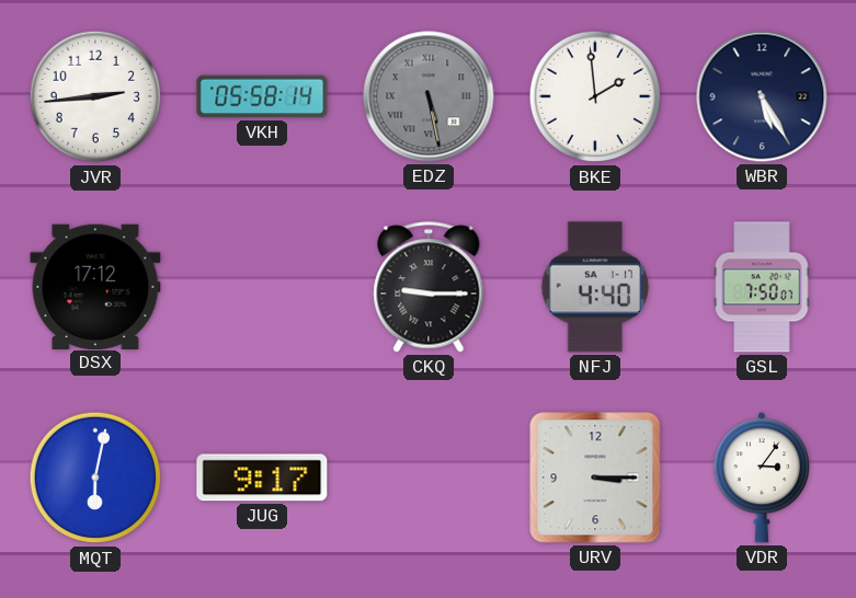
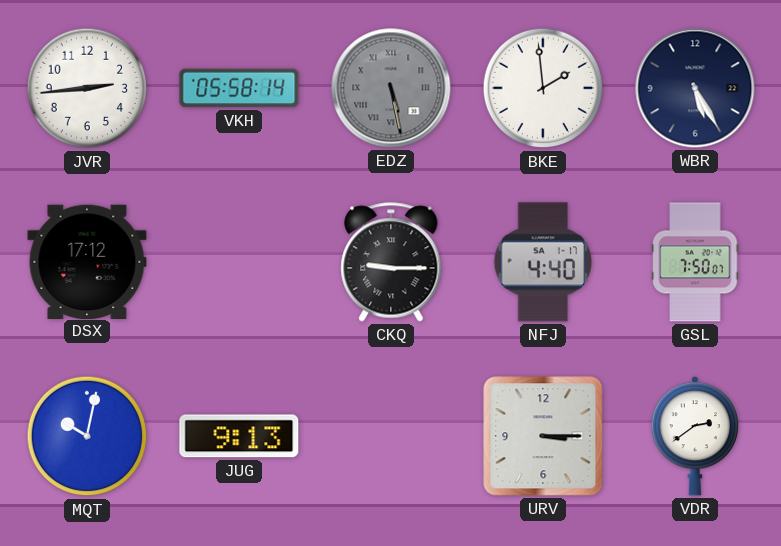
MQT: 6:02 -> 10:02
JUG: 9:17 -> 9:13
VDR: 3:06 -> 2:39
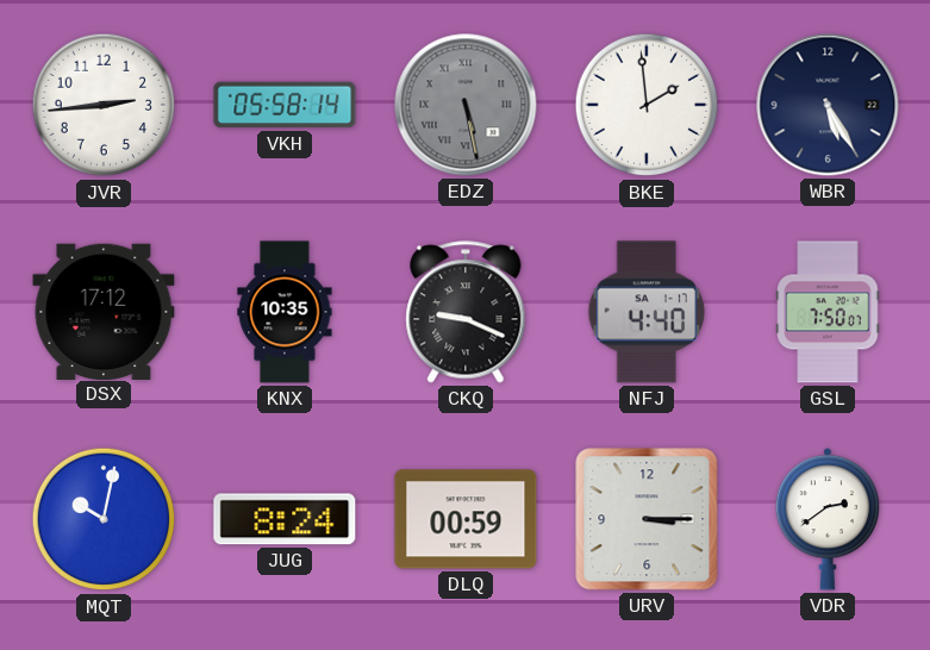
KNX: none -> 10:35
CKQ: 9:15 -> 9:19
JUG: 9:13 -> 8:24
DLQ: none -> 00:59
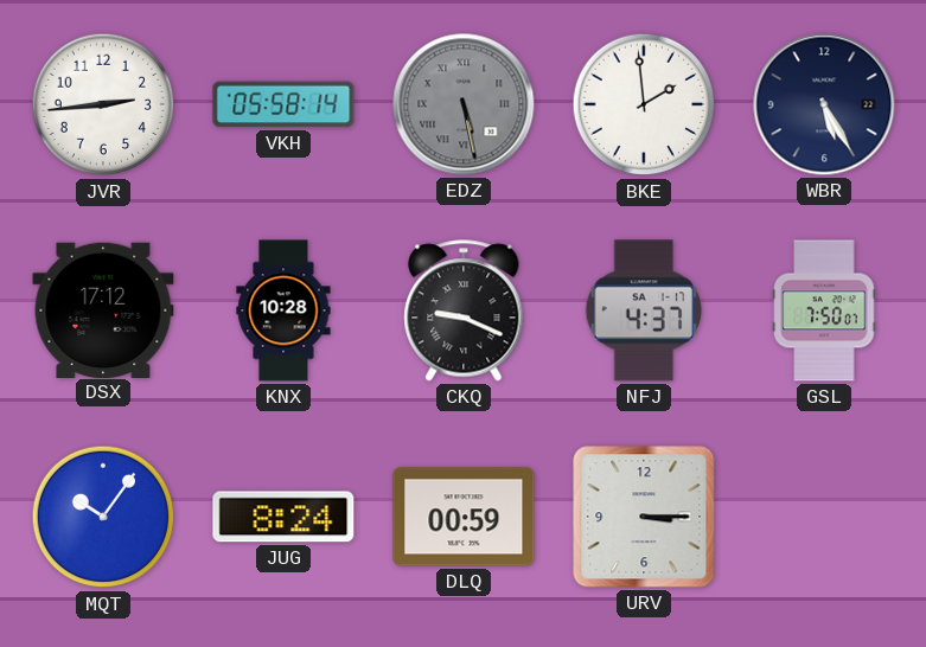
KNX: 10:35 -> 10:28
NFJ: 4:40 -> 4:37
MQT: 10:02 -> 10:06
VDR: 2:39 -> none
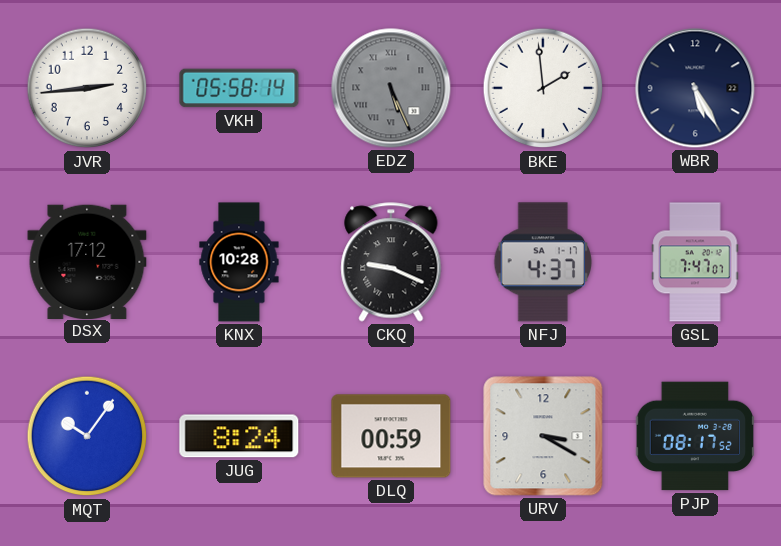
EDZ: 5:28 -> 5:26
GSL: 7:50 -> 7:47
URV: 3:15 -> 3:20
PJP: none -> 08:17
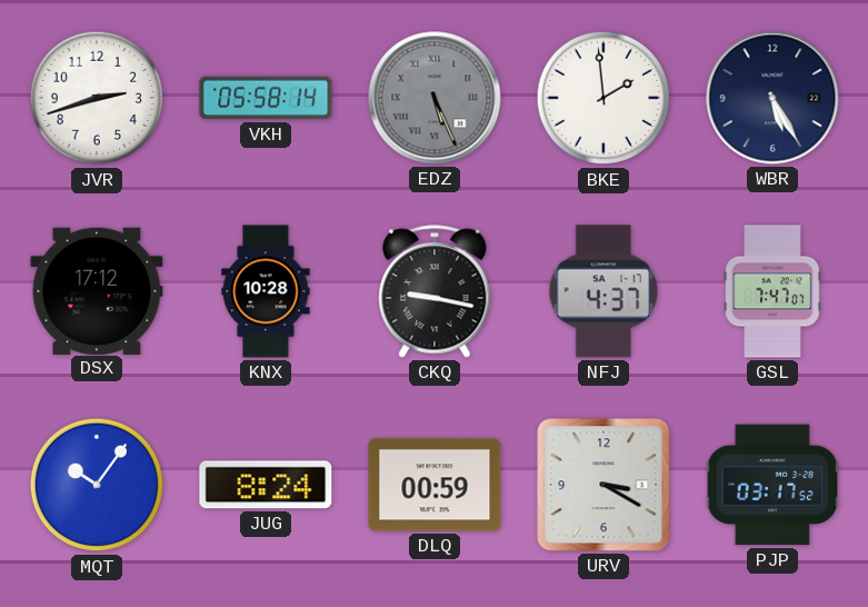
JVR: 2:44 -> 2:42
CKQ: 9:19 -> 9:17
PJP: 08:17 -> 03:17
